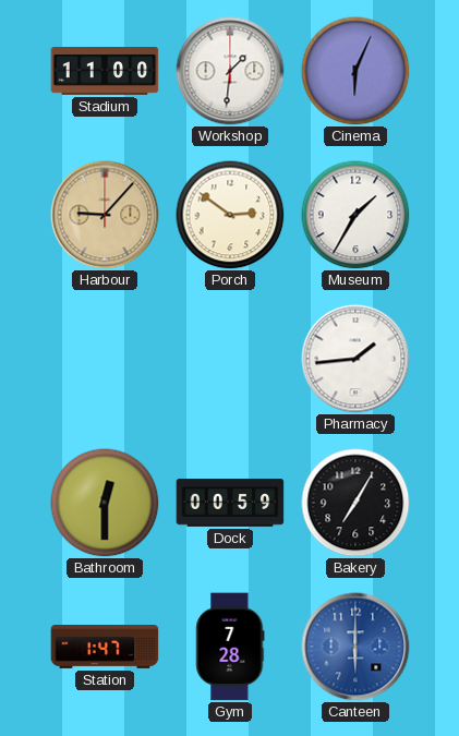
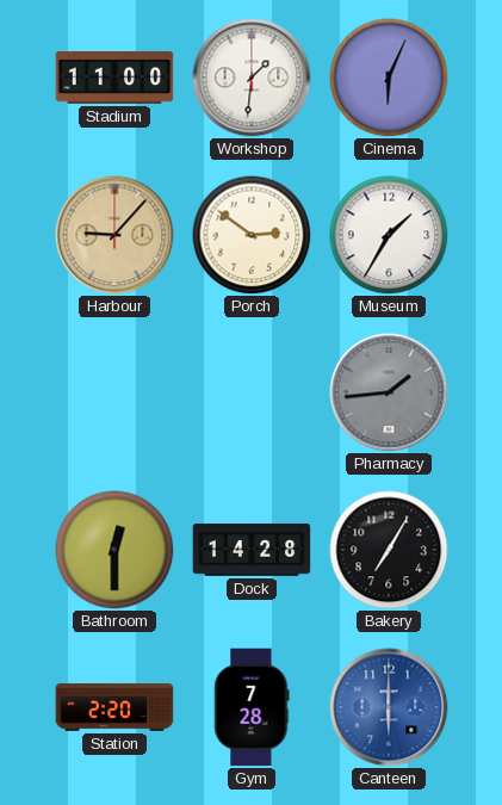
Pharmacy dial: white -> grey
Dock: 00:59 -> 14:28
Station: 1:47 -> 2:20
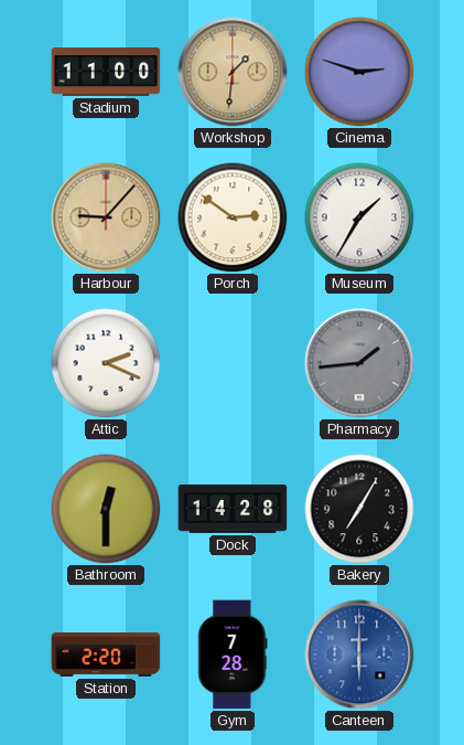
Workshop dial: white -> champagne
Cinema: 6:04 -> 2:48
Attic: none -> 2:19
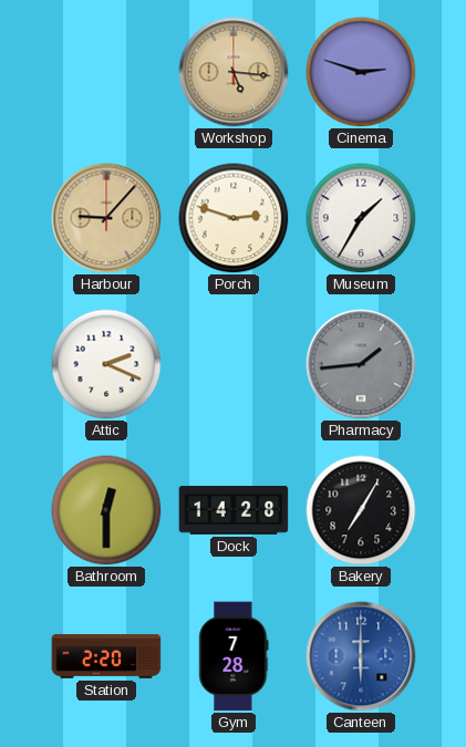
Stadium: 11:00 -> none
Workshop: 1:31 -> 5:16
Porch: 2:51 -> 2:48
